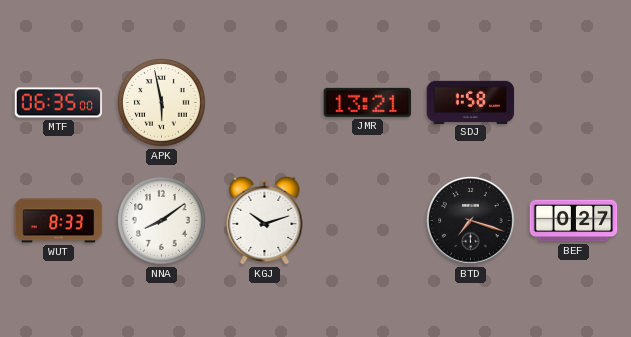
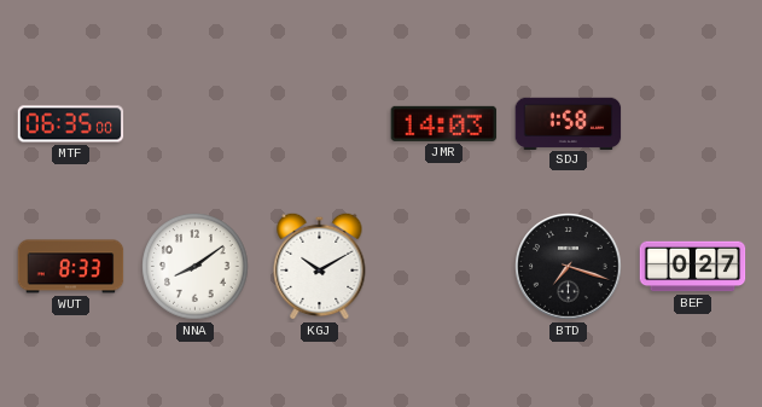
APK: 5:58 -> none
JMR: 13:21 -> 14:03
KGJ: 10:12 -> 10:10
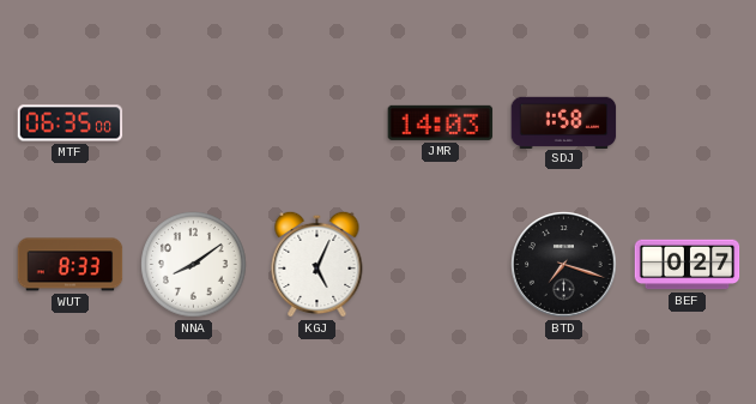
KGJ: 10:10 -> 5:04
